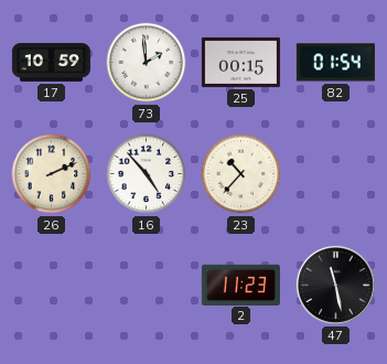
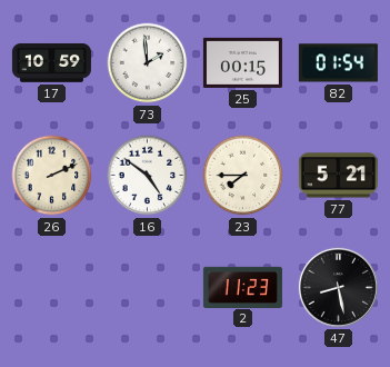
16: 4:53 -> 4:51
23: 10:37 -> 7:45
77: none -> 5:21
47: 11:28 -> 8:28
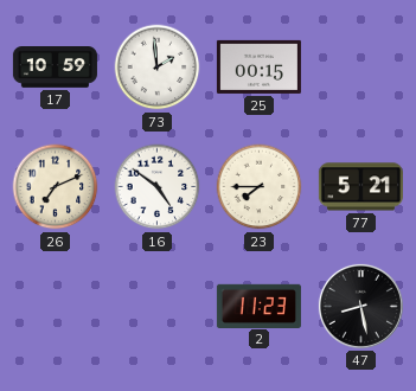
82: 01:54 -> none
26: 2:11 -> 7:11
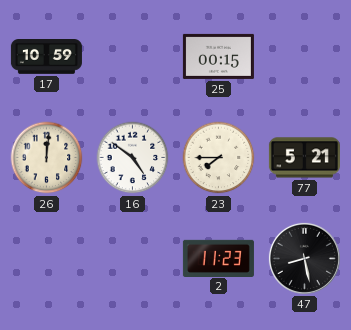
73: 1:59 -> none
26: 7:11 -> 12:01
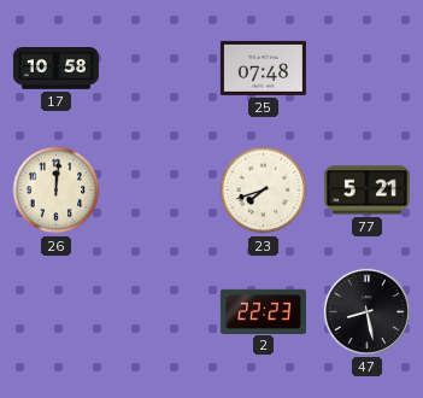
17: 10:59 -> 10:58
25: 00:15 -> 07:48
16: 4:51 -> none
23: 7:45 -> 7:42
2: 11:23 -> 22:23
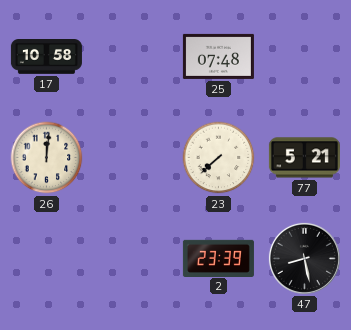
23: 7:42 -> 7:38
2: 22:23 -> 23:39
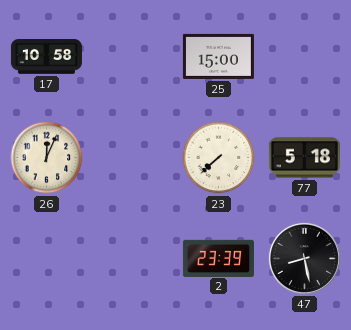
25: 07:48 -> 15:00
26: 12:01 -> 12:04
77: 5:21 -> 5:18
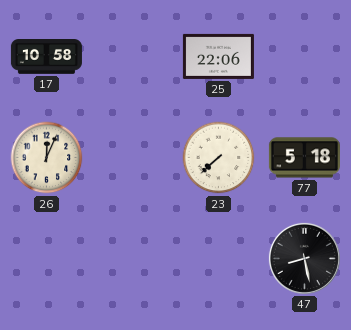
25: 15:00 -> 22:06
2: 23:39 -> none
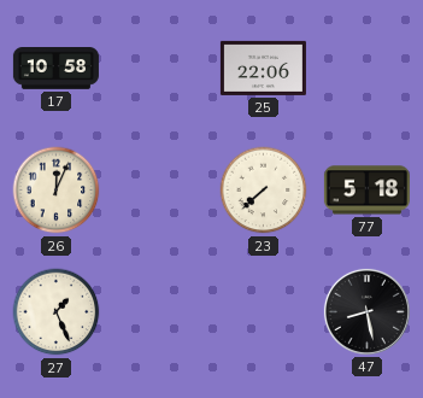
27: none -> 1:26
